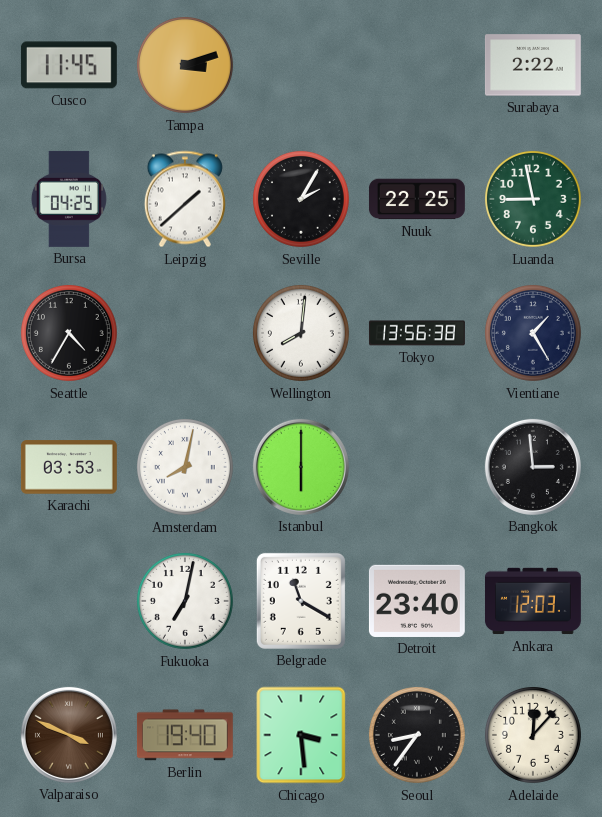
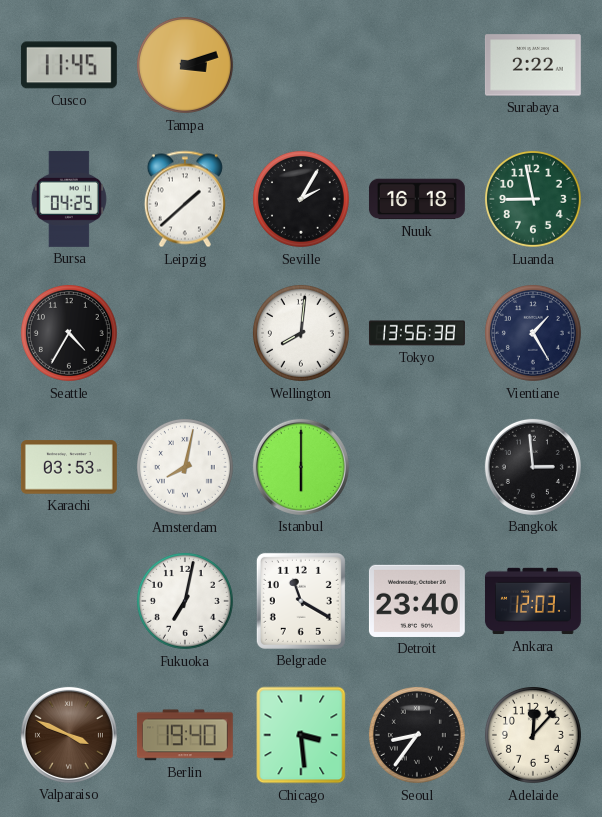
Nuuk: 22:25 -> 16:18
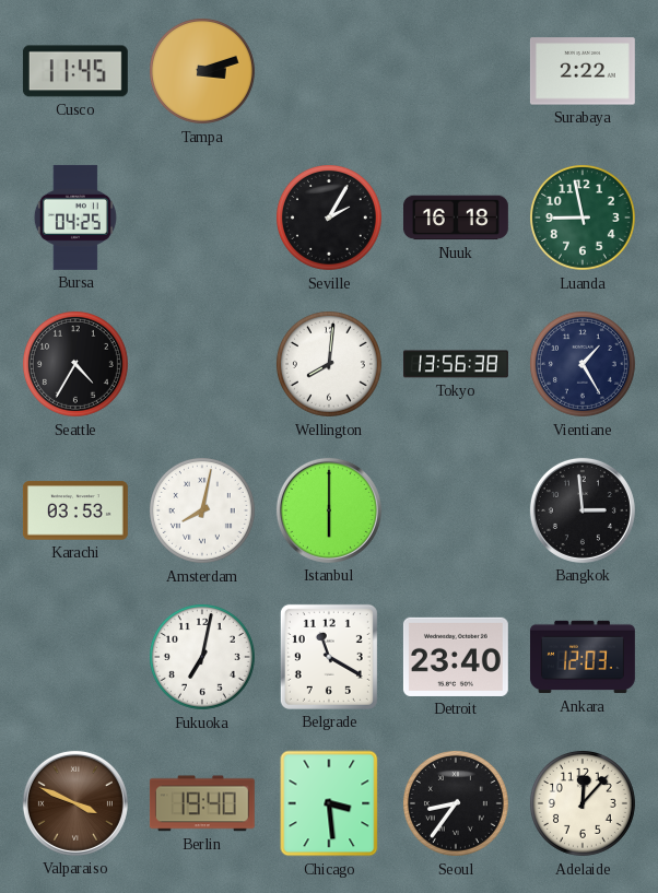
Leipzig: 1:38 -> none
